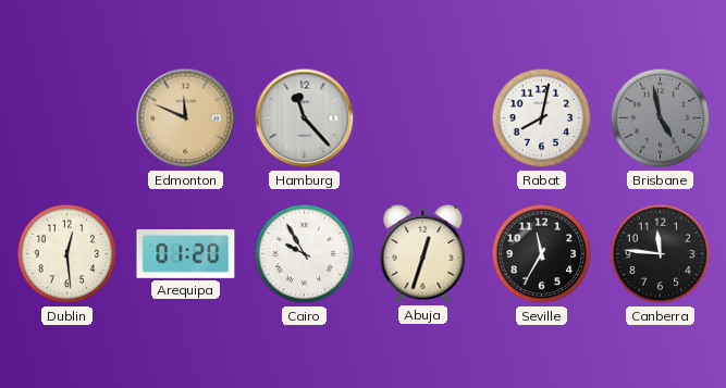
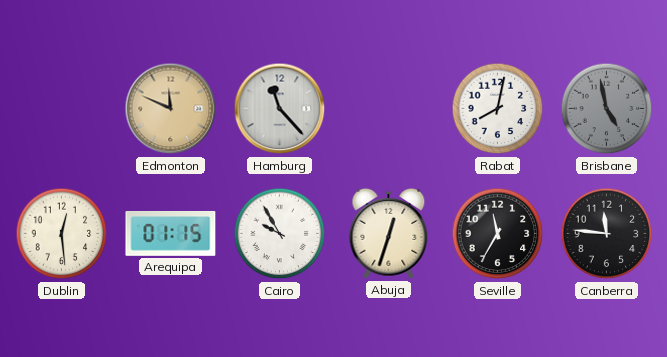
Arequipa: 01:20 -> 01:15
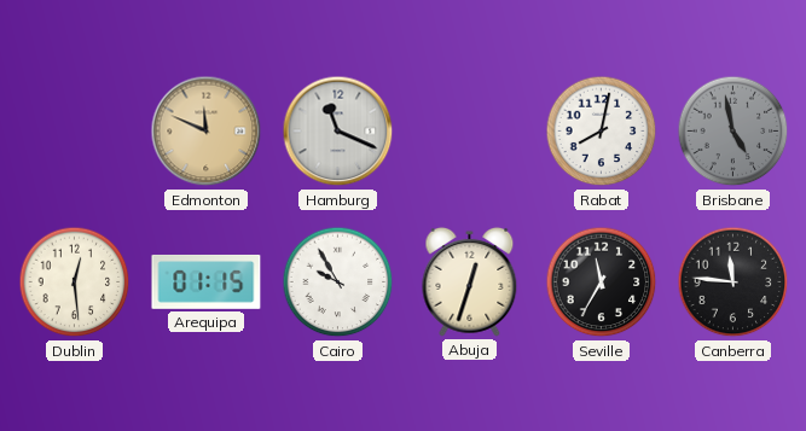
Hamburg: 11:23 -> 11:19
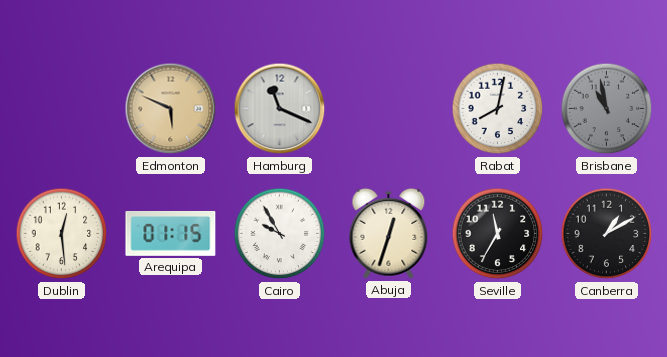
Edmonton: 11:49 -> 5:49
Brisbane: 4:58 -> 10:58
Canberra: 11:46 -> 1:10
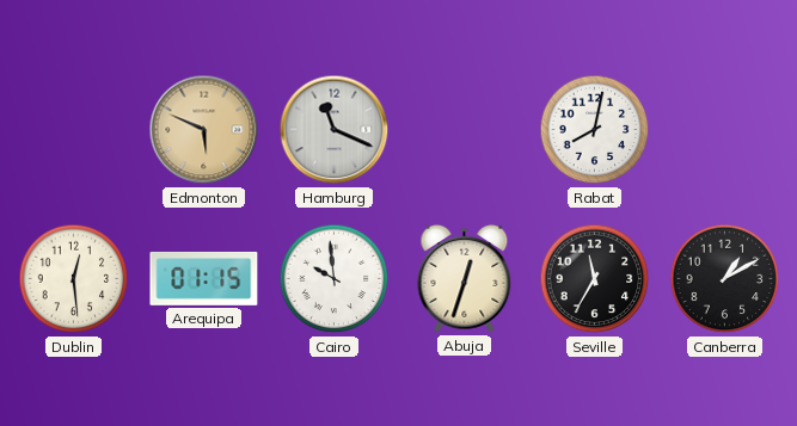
Brisbane: 10:58 -> none
Cairo: 9:55 -> 9:59
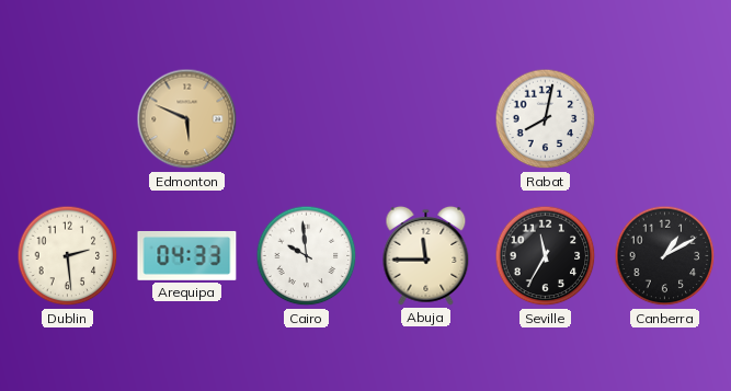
Hamburg: 11:19 -> none
Dublin: 12:29 -> 2:29
Arequipa: 01:15 -> 04:33
Abuja: 12:33 -> 11:45
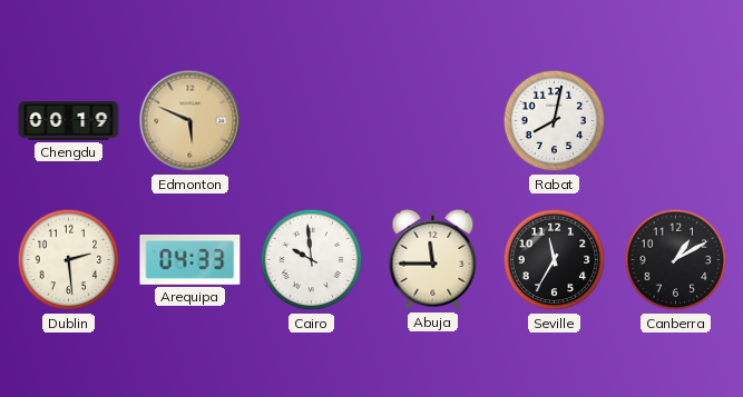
Chengdu: none -> 00:19
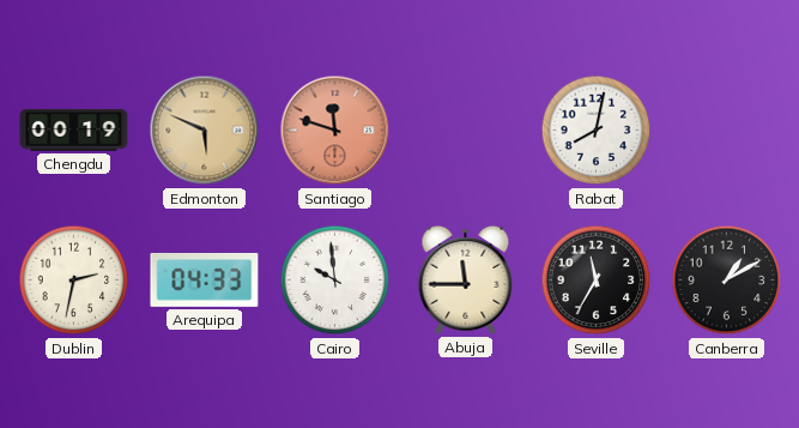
Santiago: none -> 11:48
Dublin: 2:29 -> 2:32
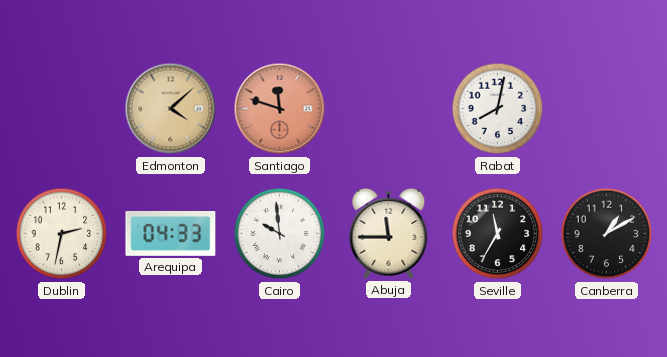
Chengdu: 00:19 -> none
Edmonton: 5:49 -> 4:08
